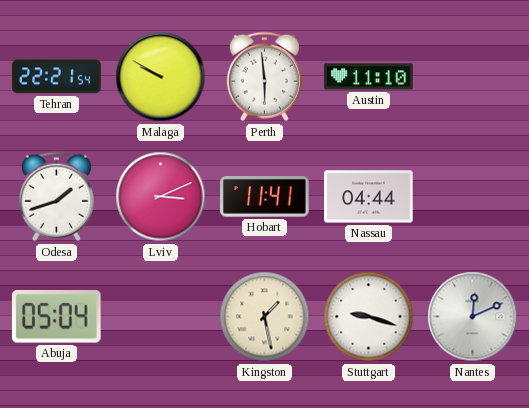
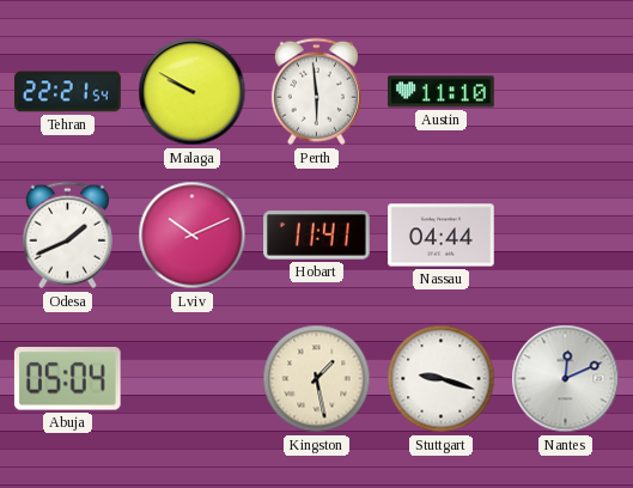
Odesa: 1:42 -> 1:41
Lviv: 3:11 -> 10:11
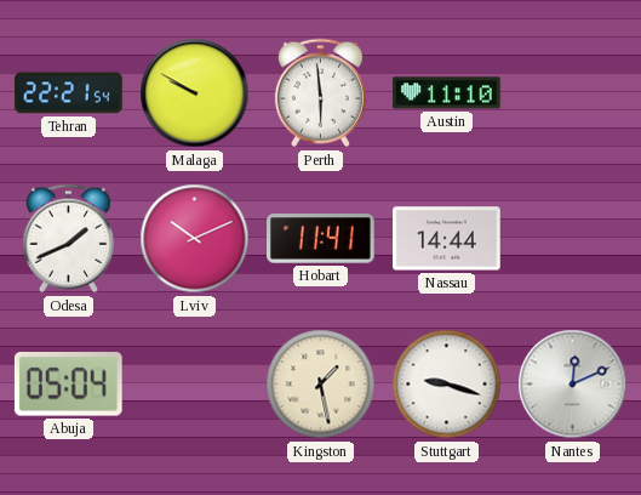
Nassau: 04:44 -> 14:44
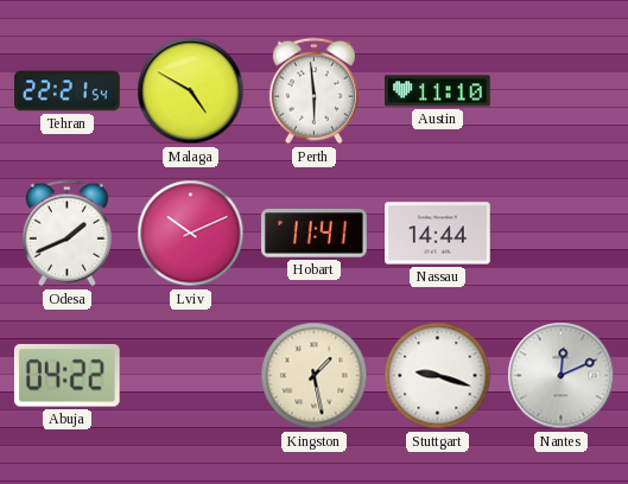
Malaga: 9:50 -> 4:50
Abuja: 05:04 -> 04:22
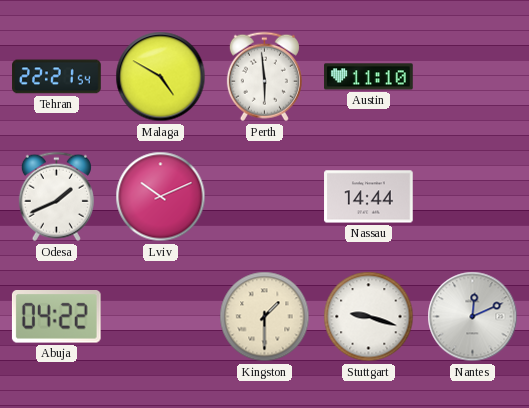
Hobart: 11:41 -> none
Kingston: 1:28 -> 1:30
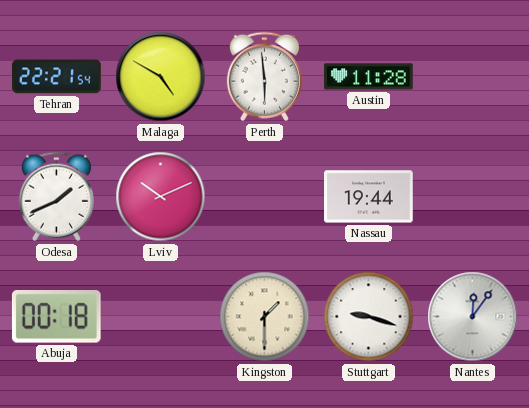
Austin: 11:10 -> 11:28
Nassau: 14:44 -> 19:44
Abuja: 04:22 -> 00:18
Nantes: 12:11 -> 12:06
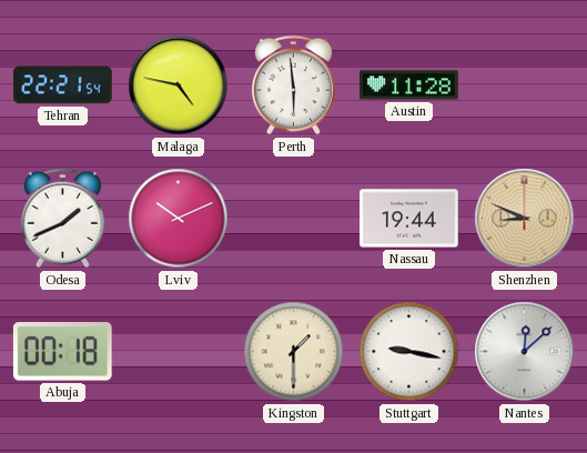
Malaga: 4:50 -> 4:47
Shenzhen: none -> 8:49
Stuttgart: 9:18 -> 9:17
Nantes: 12:06 -> 12:08
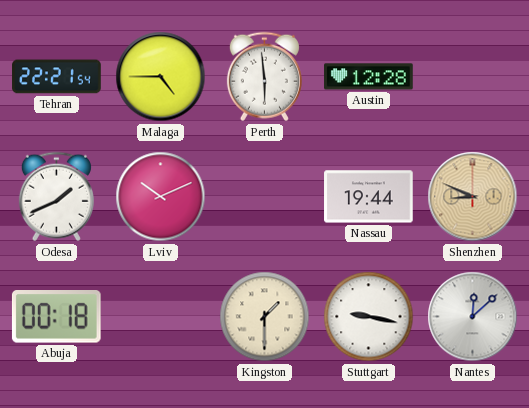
Malaga: 4:47 -> 4:45
Austin: 11:28 -> 12:28
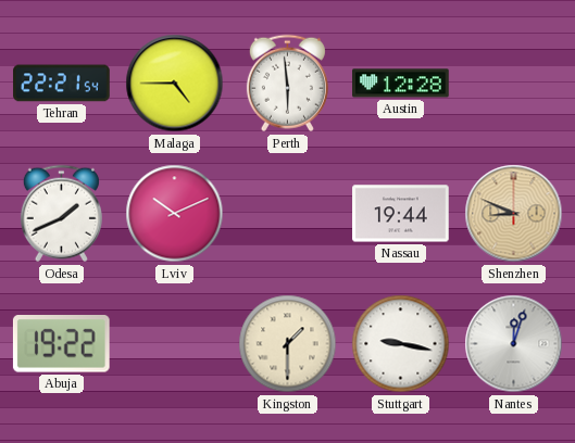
Abuja: 00:18 -> 19:22
Nantes: 12:08 -> 12:03
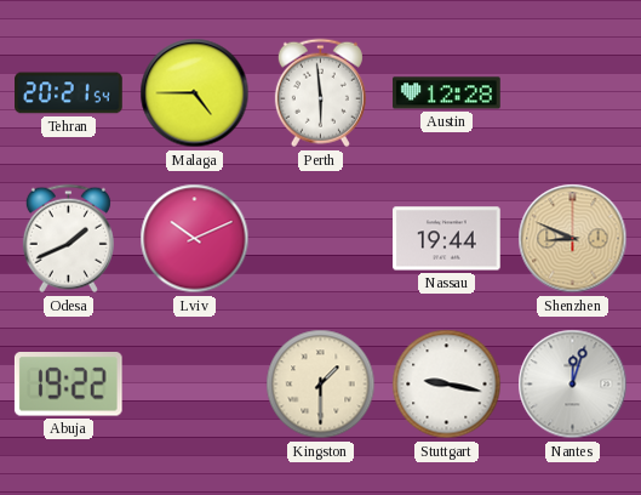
Tehran: 22:21 -> 20:21
